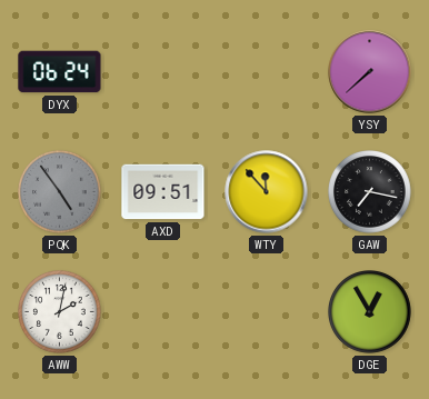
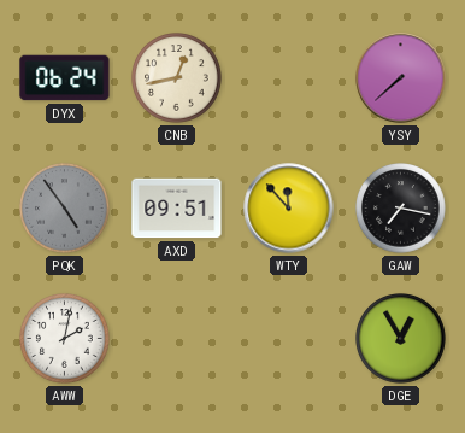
CNB: none -> 12:43
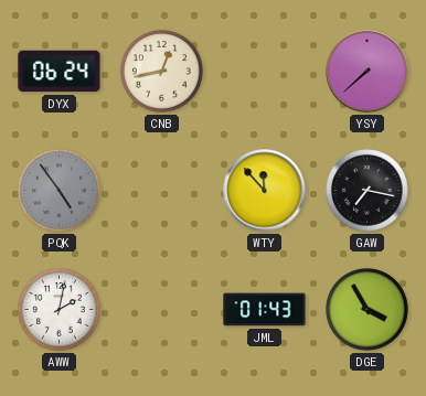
AXD: 09:51 -> none
JML: none -> 01:43
DGE: 12:55 -> 3:55
